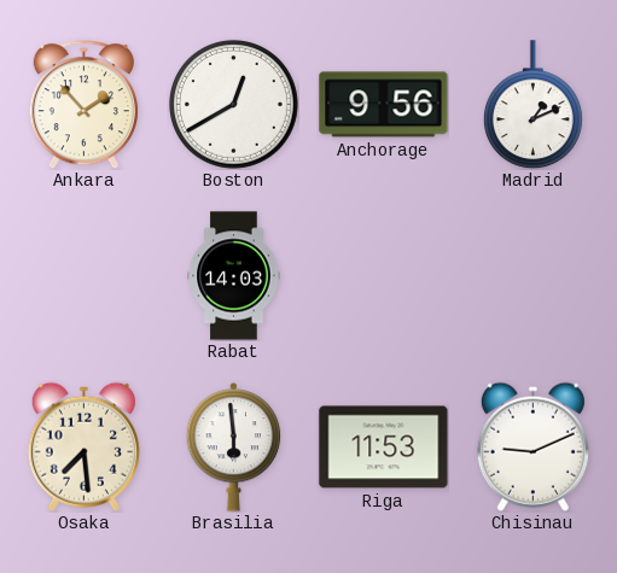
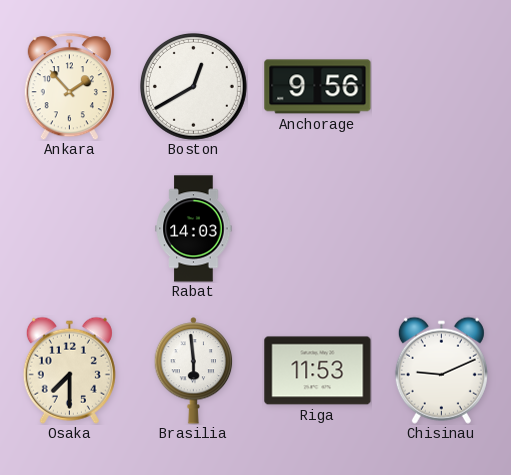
Madrid: 1:11 -> none
Osaka: 7:29 -> 7:30
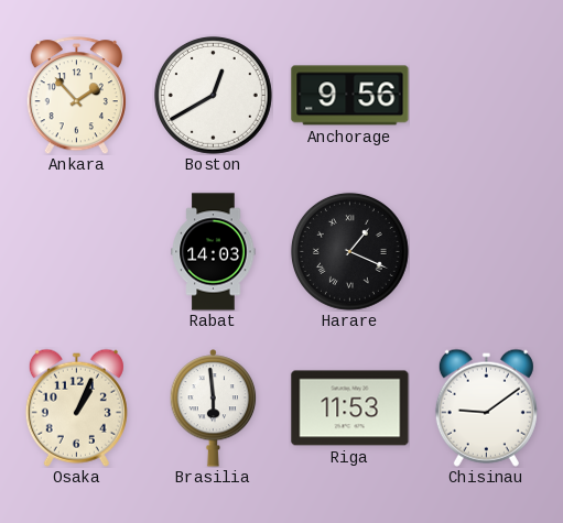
Harare: none -> 1:19
Osaka: 7:30 -> 1:04
Chisinau: 9:11 -> 9:09
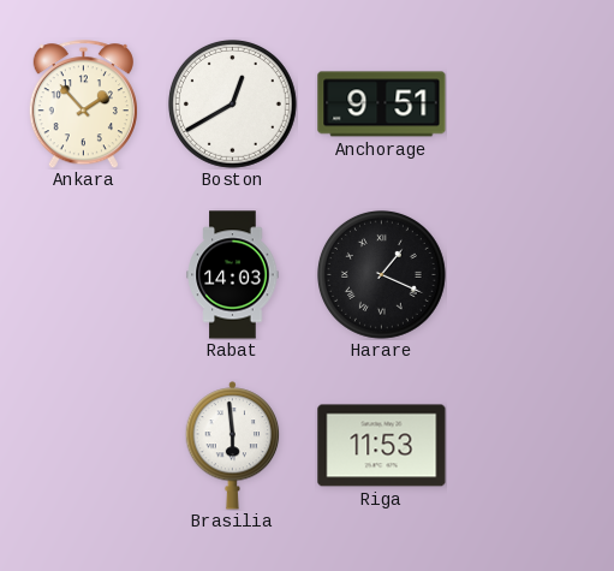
Anchorage: 9:56 -> 9:51
Osaka: 1:04 -> none
Chisinau: 9:09 -> none
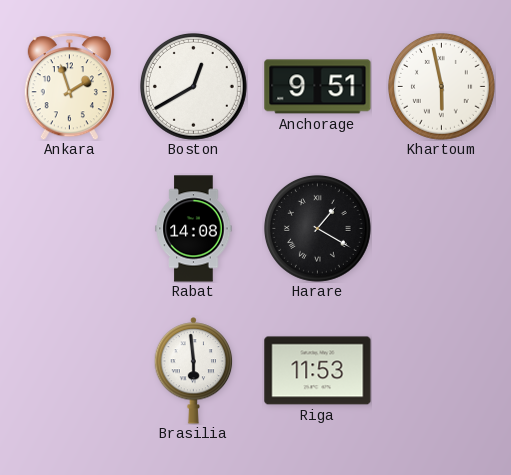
Ankara: 1:53 -> 1:57
Khartoum: none -> 5:58
Rabat: 14:03 -> 14:08
Harare: 1:19 -> 1:20
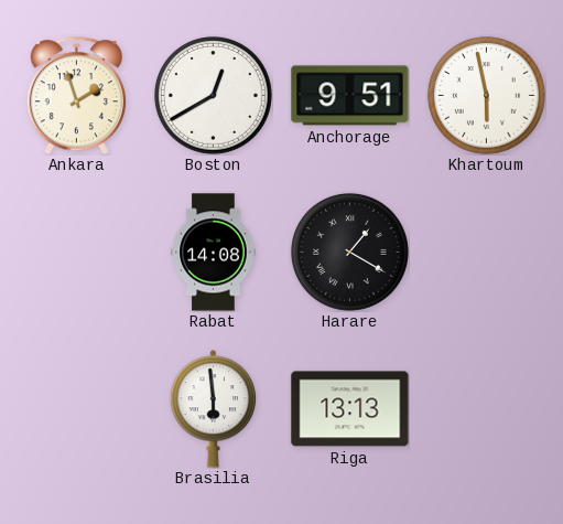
Riga: 11:53 -> 13:13
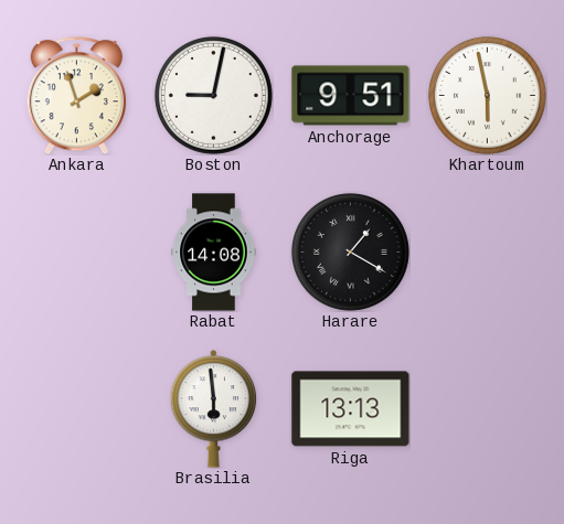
Boston: 12:40 -> 9:02
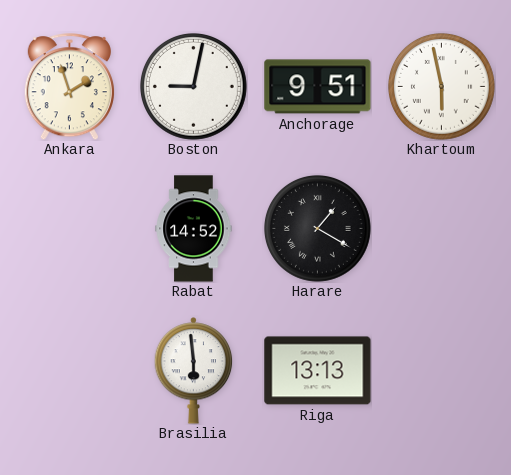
Rabat: 14:08 -> 14:52
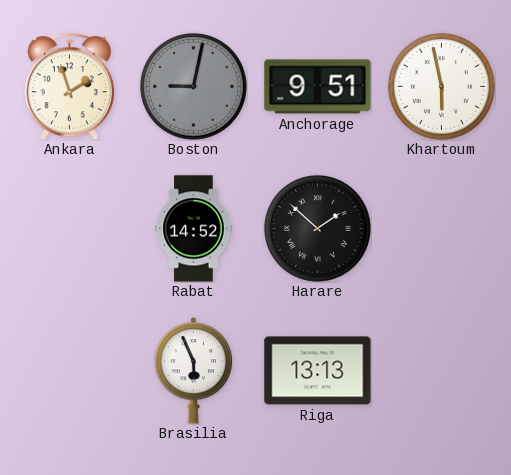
Boston dial: white -> grey
Harare: 1:20 -> 1:52
Brasilia: 5:59 -> 5:56
